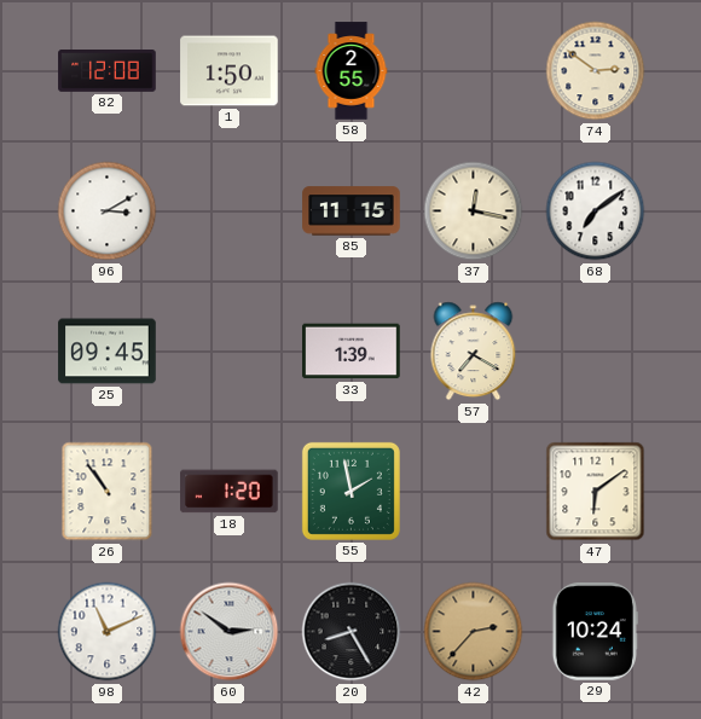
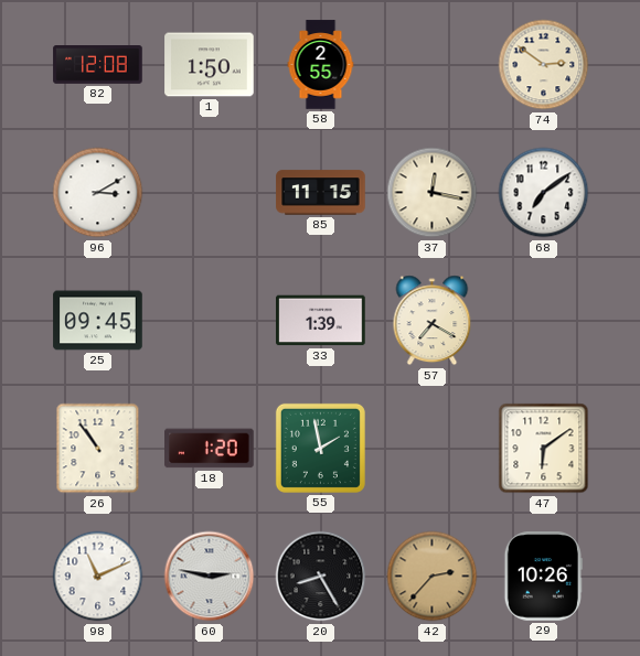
60: 2:51 -> 2:47
29: 10:24 -> 10:26
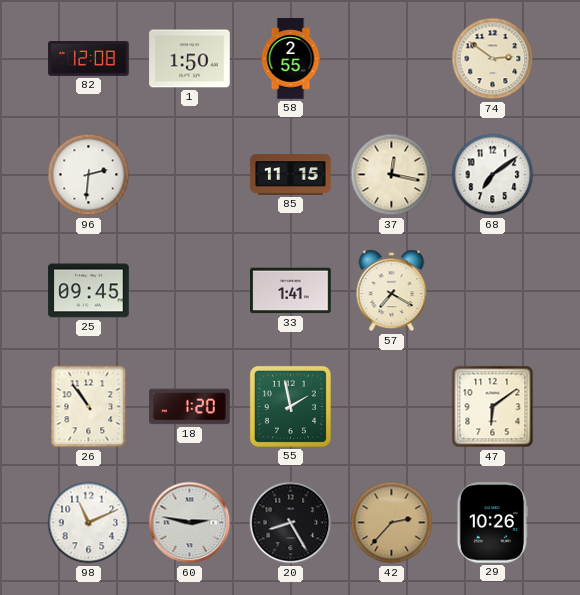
96: 3:10 -> 2:31
33: 1:39 -> 1:41
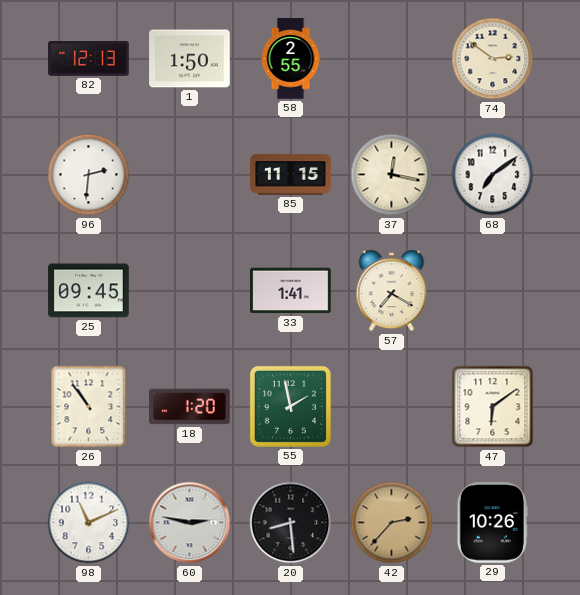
82: 12:08 -> 12:13
20: 8:25 -> 8:29
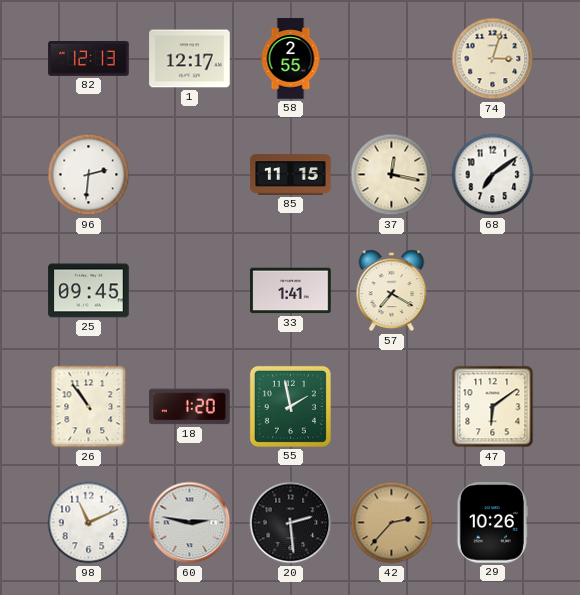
1: 1:50 -> 12:17
74: 2:51 -> 3:03
20: 8:29 -> 2:29
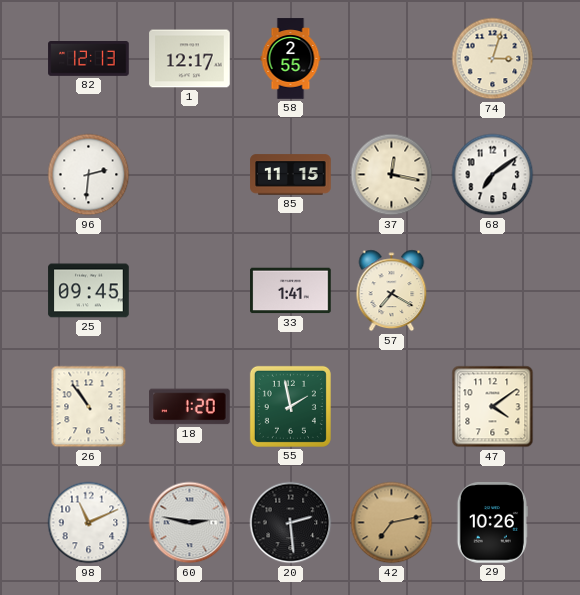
47: 6:09 -> 4:09
42: 2:37 -> 7:13
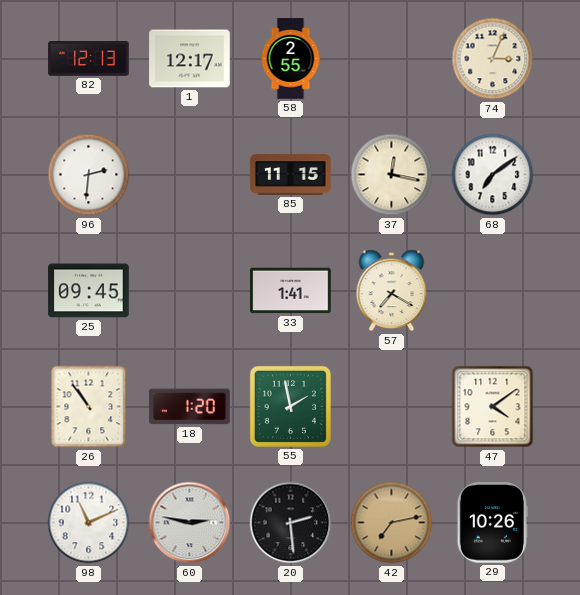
74: 3:03 -> 3:04
